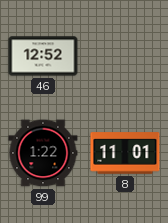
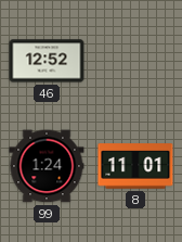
99: 1:22 -> 1:24
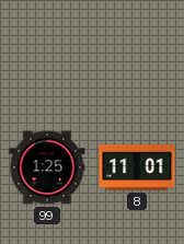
46: 12:52 -> none
99: 1:24 -> 1:25
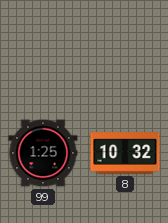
8: 11:01 -> 10:32
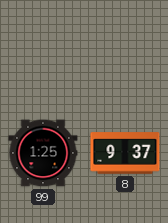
8: 10:32 -> 9:37
